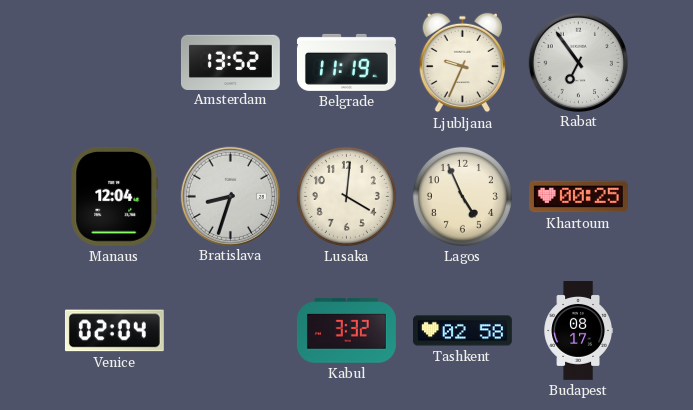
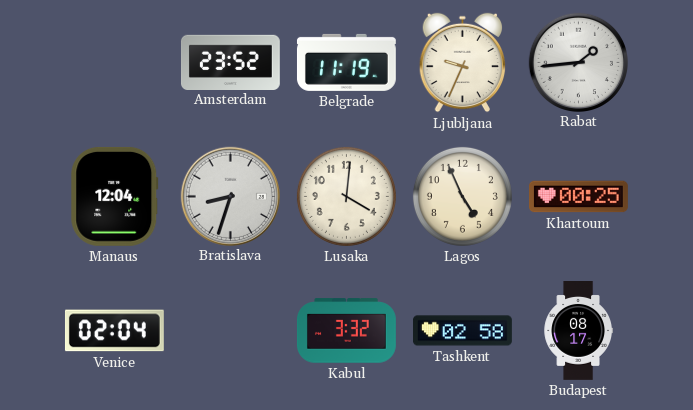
Amsterdam: 13:52 -> 23:52
Rabat: 6:54 -> 1:44
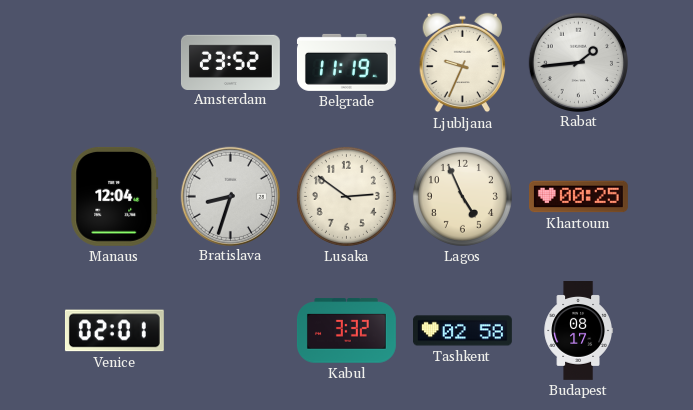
Lusaka: 4:01 -> 2:51
Venice: 02:04 -> 02:01
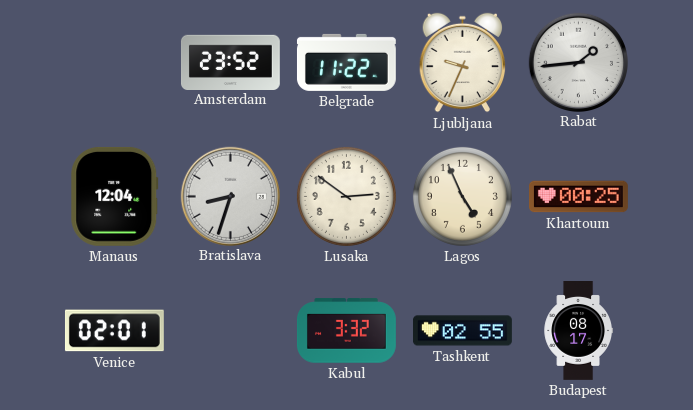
Belgrade: 11:19 -> 11:22
Tashkent: 02:58 -> 02:55
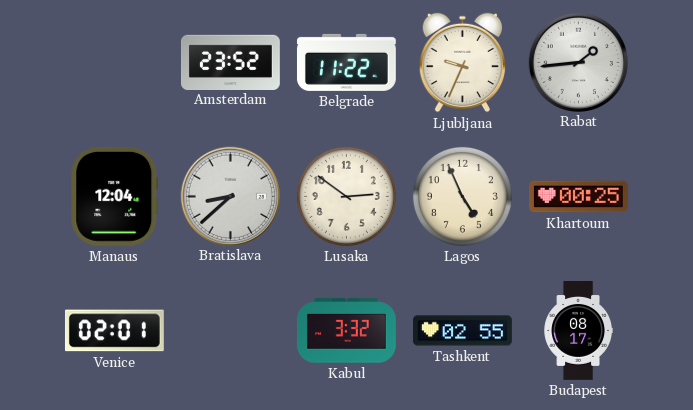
Bratislava: 8:33 -> 8:38
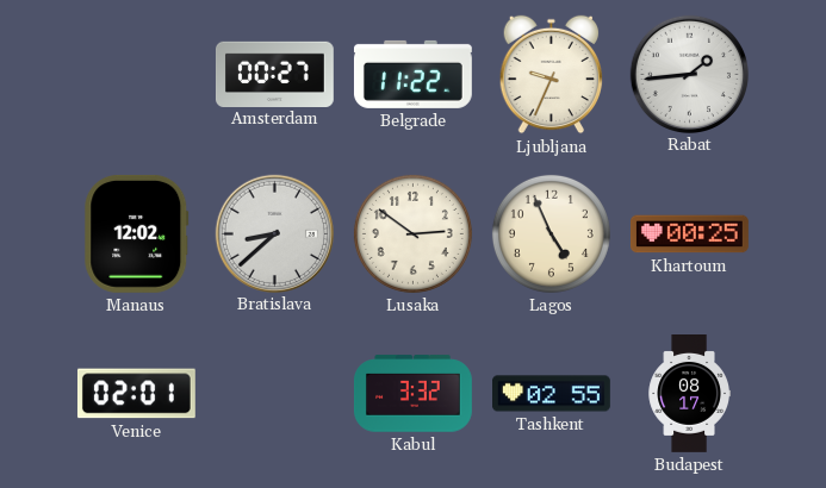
Amsterdam: 23:52 -> 00:27
Manaus: 12:04 -> 12:02
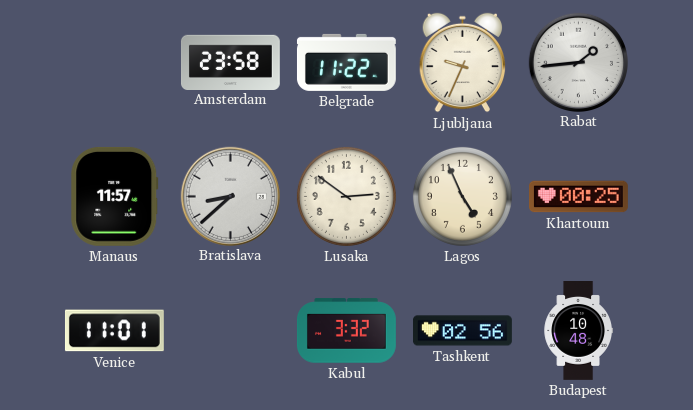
Amsterdam: 00:27 -> 23:58
Manaus: 12:02 -> 11:57
Venice: 02:01 -> 11:01
Tashkent: 02:55 -> 02:56
Budapest: 08:17 -> 10:48
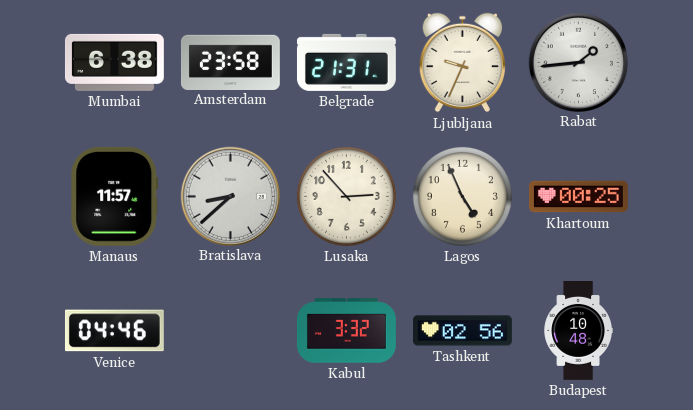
Mumbai: none -> 6:38
Belgrade: 11:22 -> 21:31
Lusaka: 2:51 -> 2:53
Venice: 11:01 -> 04:46
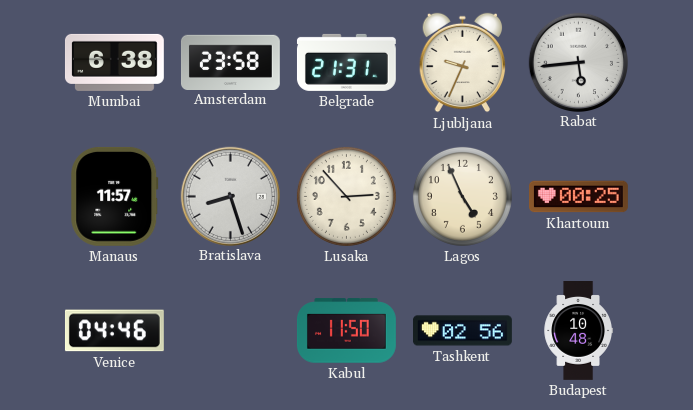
Rabat: 1:44 -> 5:44
Bratislava: 8:38 -> 8:27
Kabul: 3:32 -> 11:50
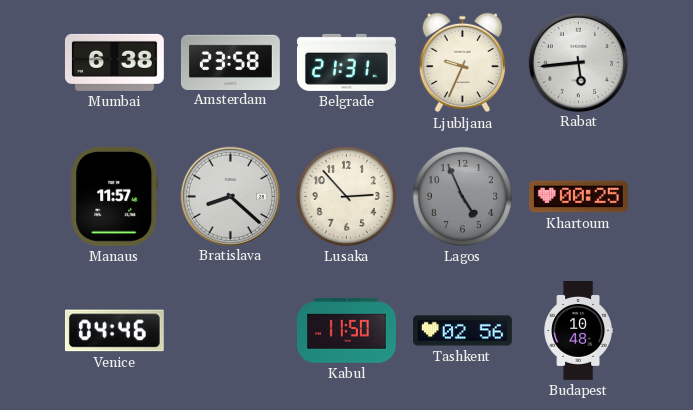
Bratislava: 8:27 -> 8:22
Lagos dial: cream -> grey
